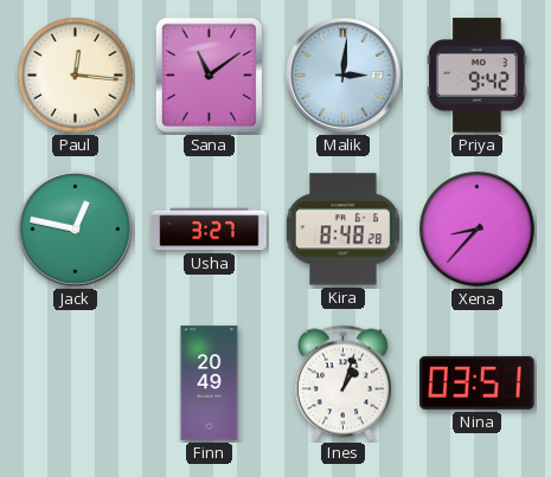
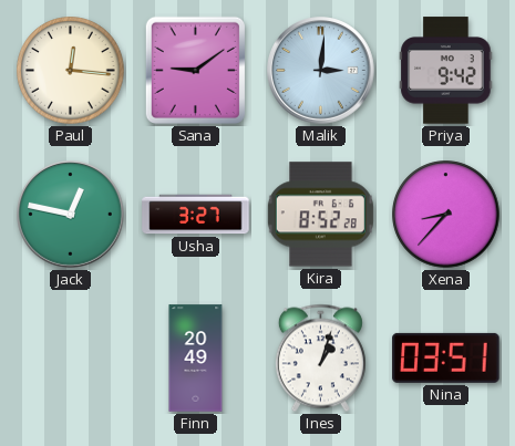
Sana: 11:09 -> 9:09
Kira: 8:48 -> 8:52
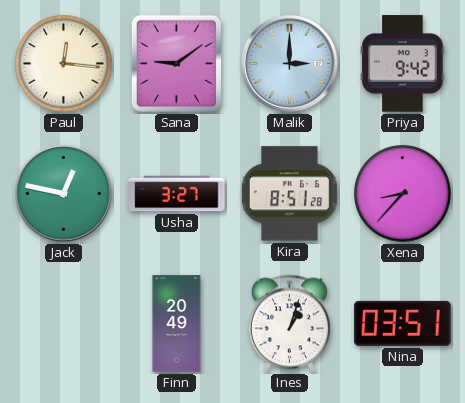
Malik: 3:01 -> 3:00
Kira: 8:52 -> 8:51
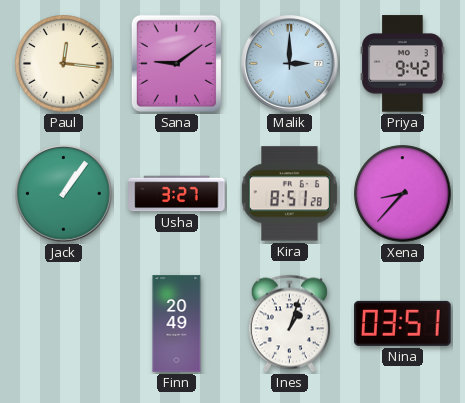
Jack: 12:47 -> 1:06
